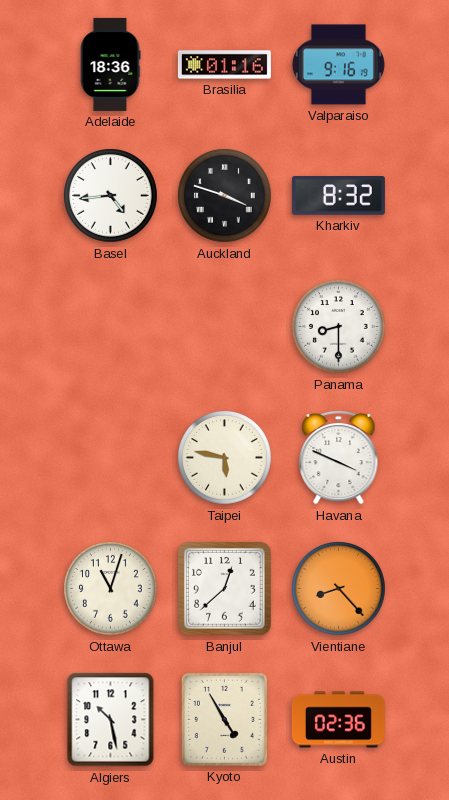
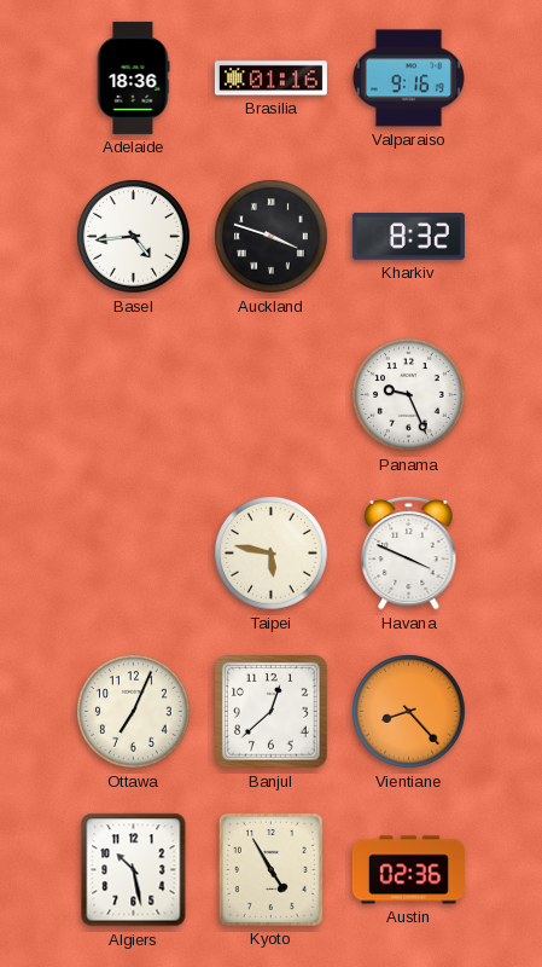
Panama: 8:30 -> 9:26
Ottawa: 11:03 -> 7:04
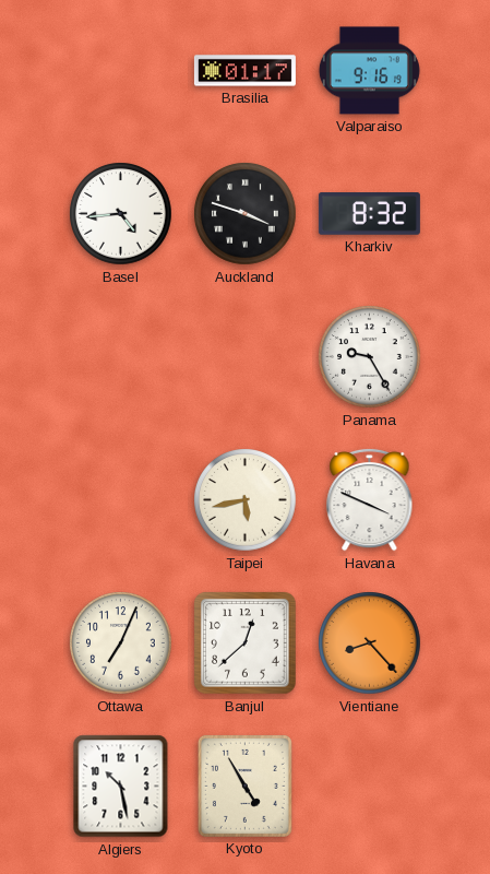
Adelaide: 18:36 -> none
Brasilia: 01:16 -> 01:17
Panama: 9:26 -> 9:25
Taipei: 5:47 -> 5:43
Austin: 02:36 -> none
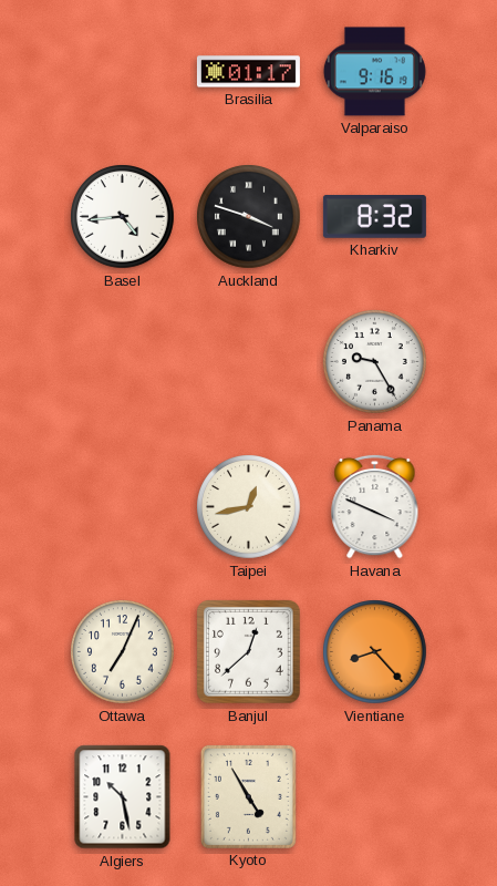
Taipei: 5:43 -> 12:43
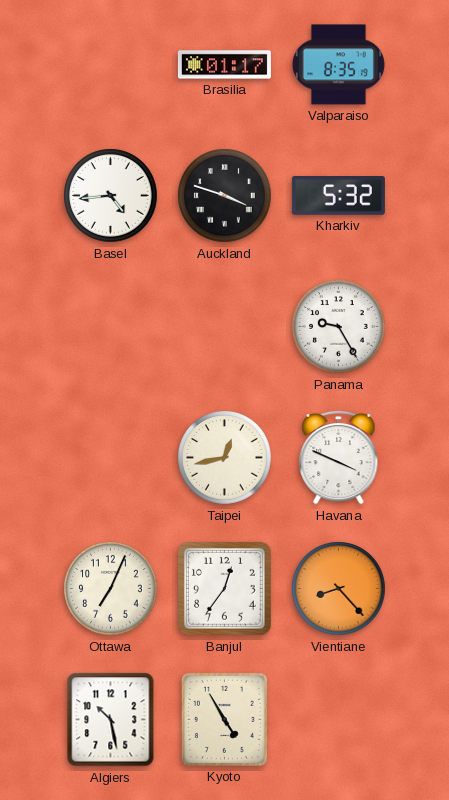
Valparaiso: 9:16 -> 8:35
Kharkiv: 8:32 -> 5:32
Banjul: 12:38 -> 12:36
